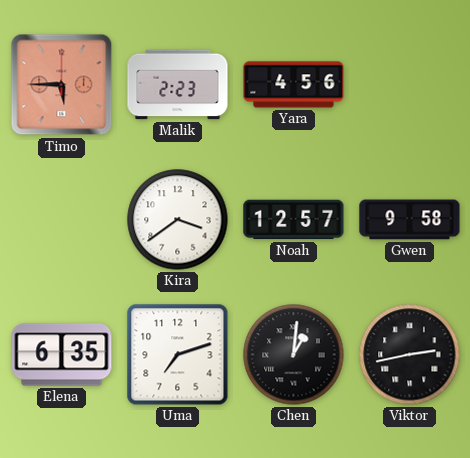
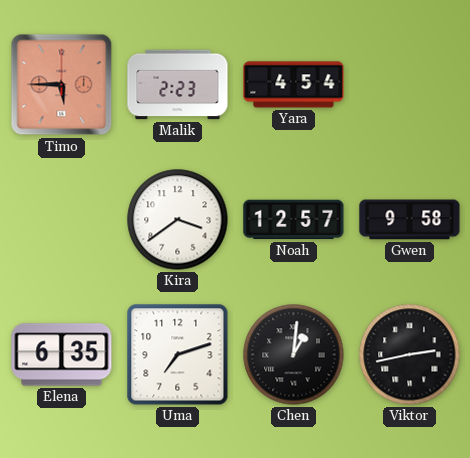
Yara: 4:56 -> 4:54
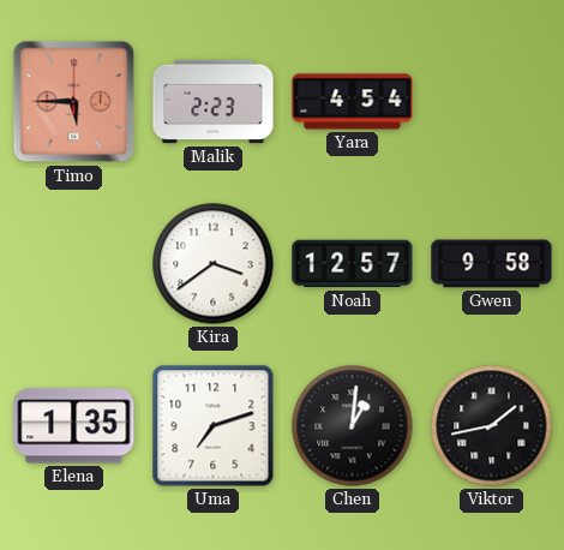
Elena: 6:35 -> 1:35
Viktor: 2:43 -> 1:43
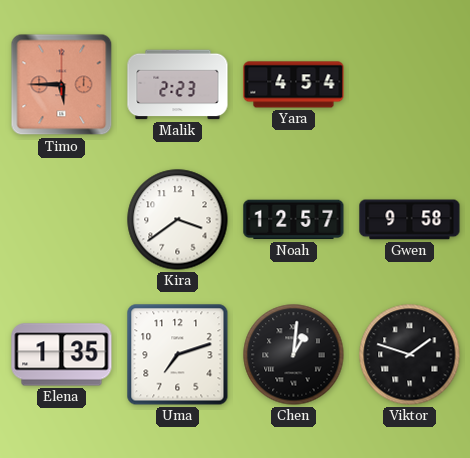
Viktor: 1:43 -> 1:48
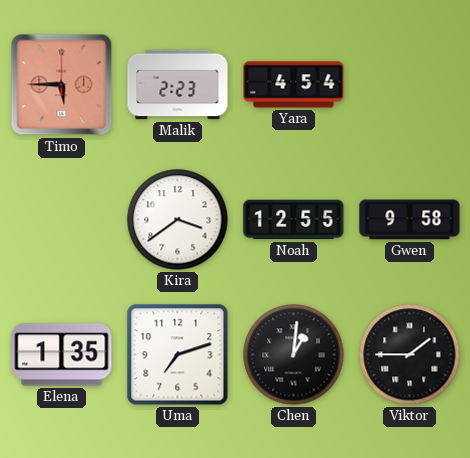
Noah: 12:57 -> 12:55
Viktor: 1:48 -> 1:45
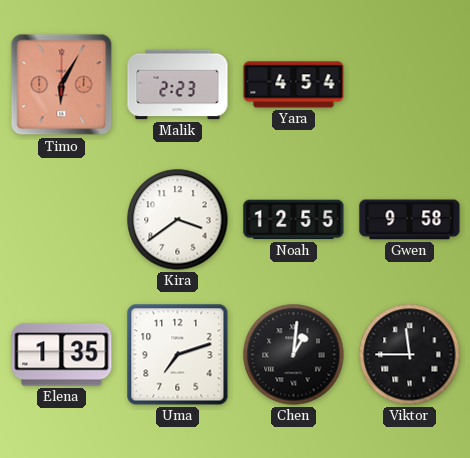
Timo: 5:45 -> 6:05
Viktor: 1:45 -> 11:45
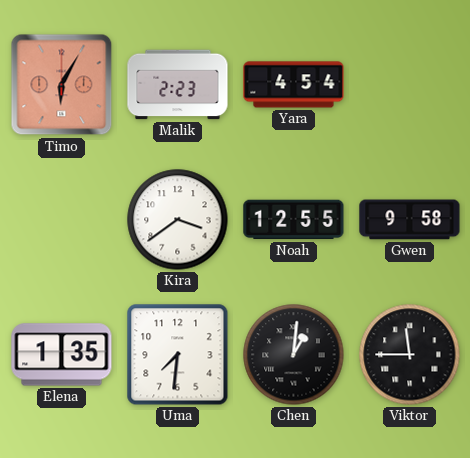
Uma: 7:12 -> 7:31
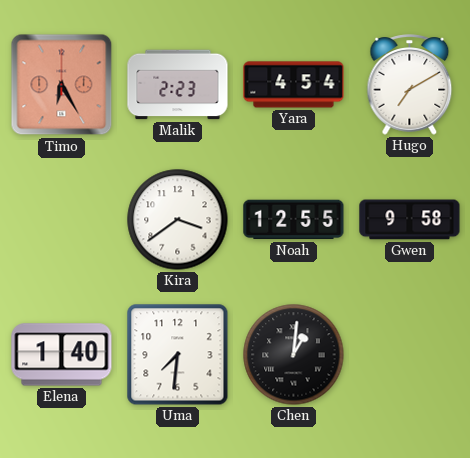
Timo: 6:05 -> 6:25
Hugo: none -> 7:10
Elena: 1:35 -> 1:40
Viktor: 11:45 -> none
